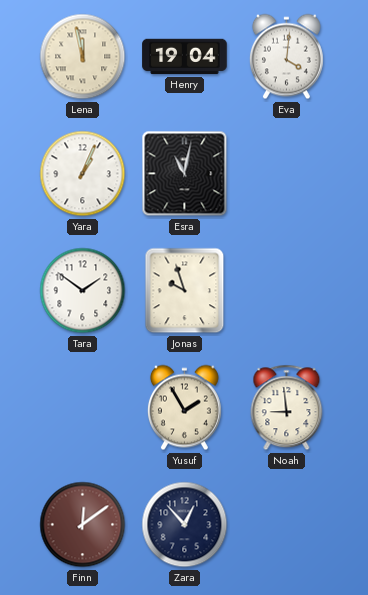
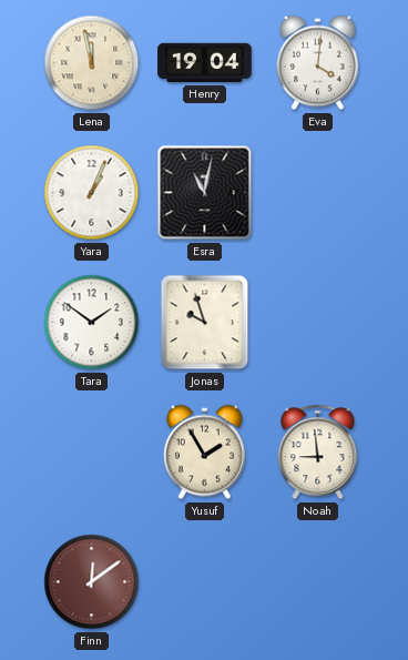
Zara: 12:53 -> none
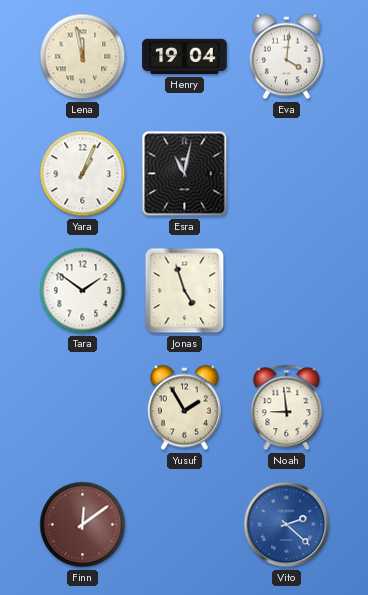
Jonas: 9:57 -> 4:57
Vito: none -> 2:22
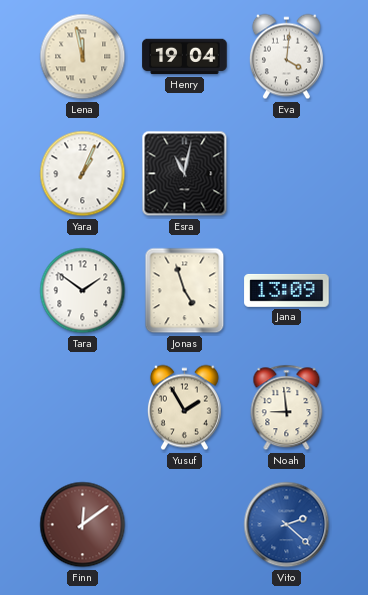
Jana: none -> 13:09
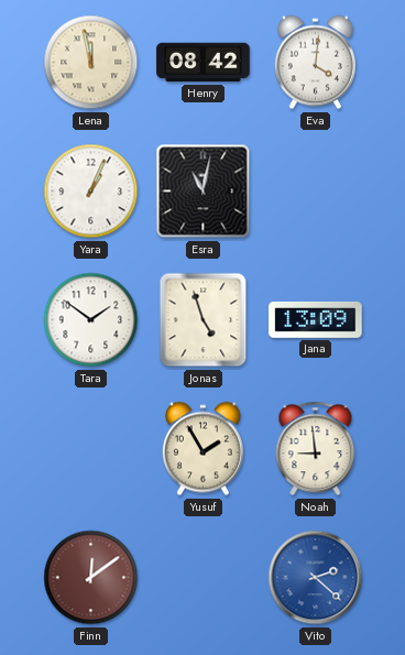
Henry: 19:04 -> 08:42
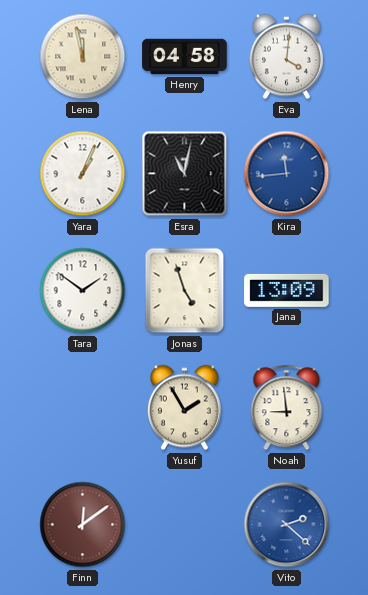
Henry: 08:42 -> 04:58
Kira: none -> 11:44
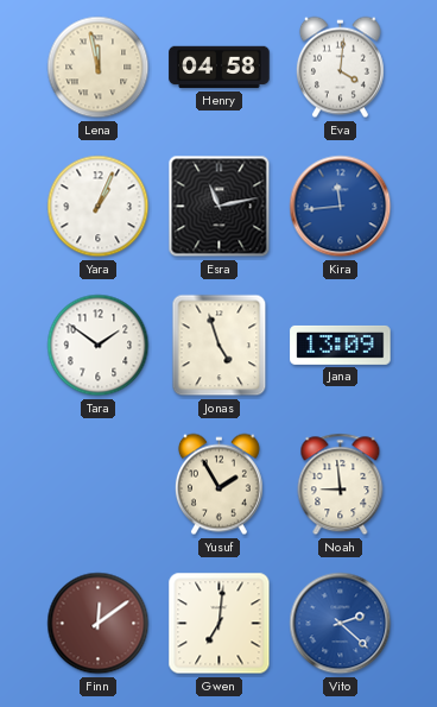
Esra: 11:02 -> 11:13
Gwen: none -> 7:01
